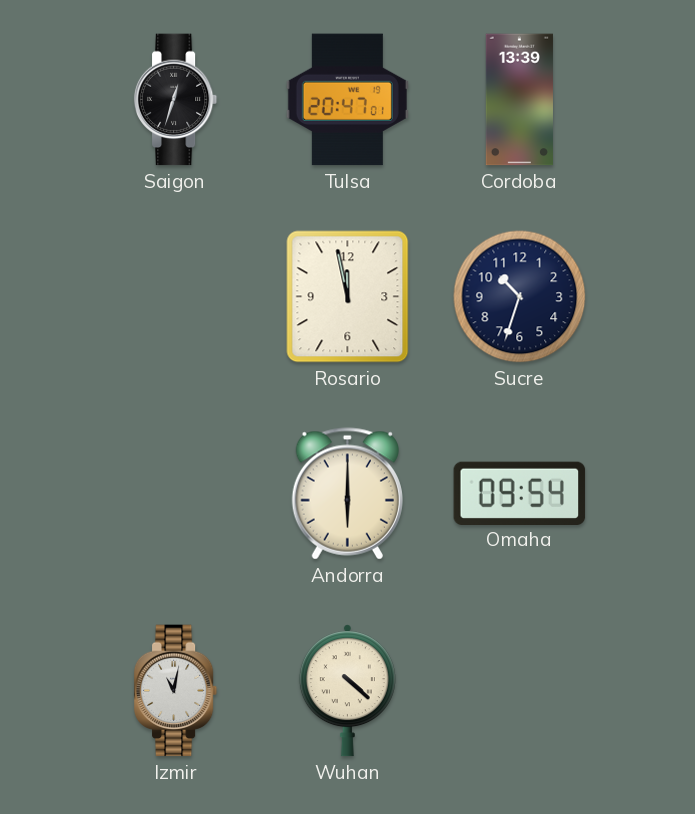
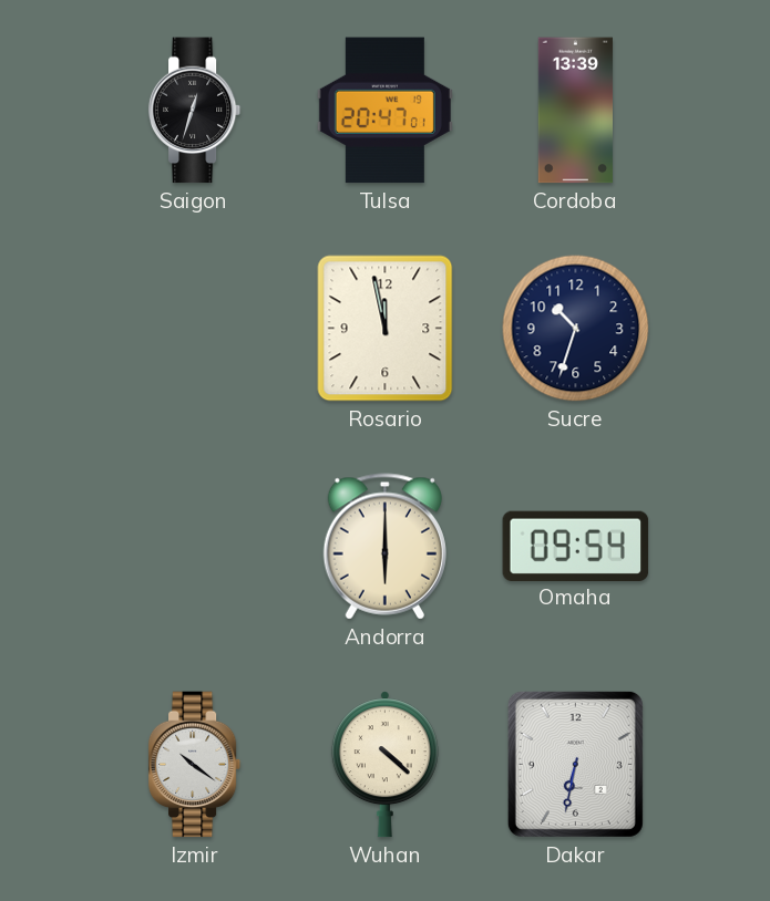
Izmir: 11:02 -> 10:21
Dakar: none -> 6:32
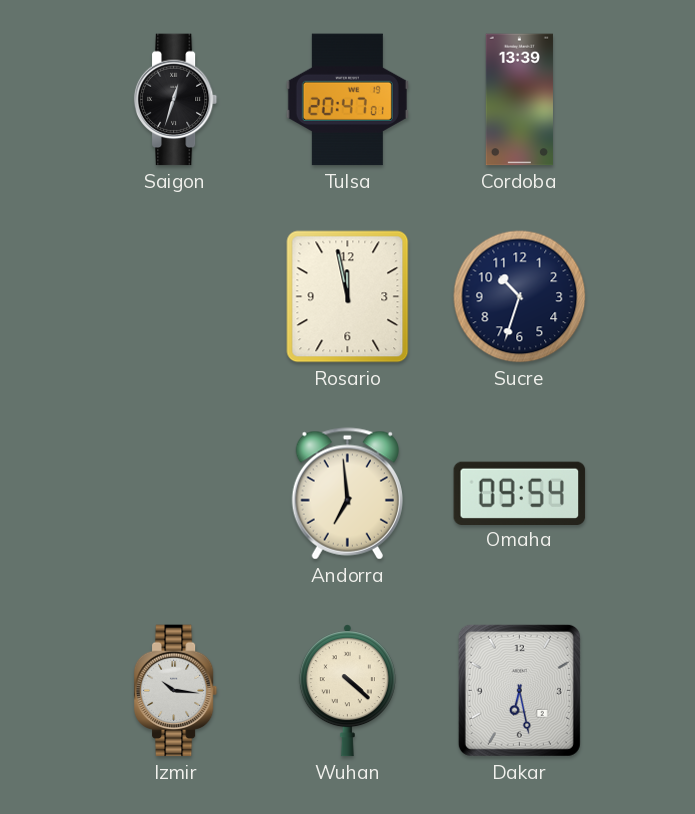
Andorra: 6:00 -> 6:59
Izmir: 10:21 -> 10:16
Dakar: 6:32 -> 6:28
